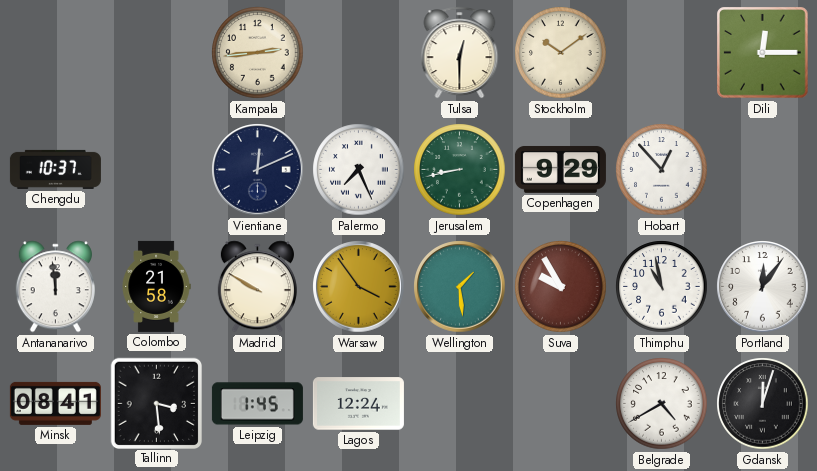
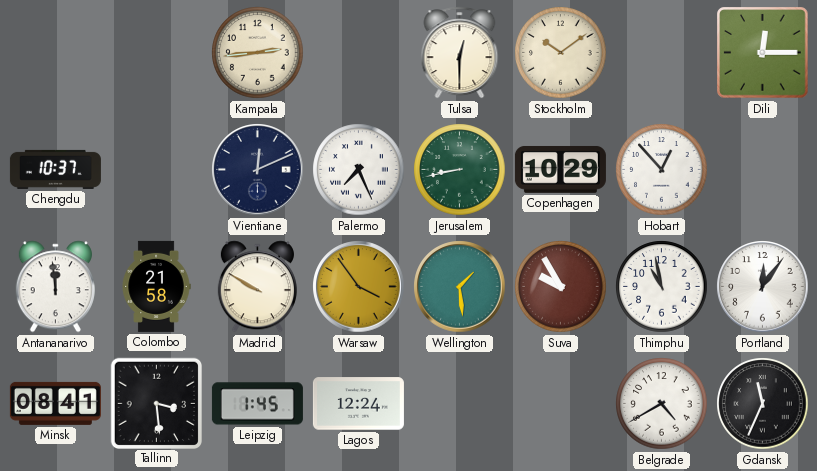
Copenhagen: 9:29 -> 10:29
Gdansk: 12:03 -> 11:34
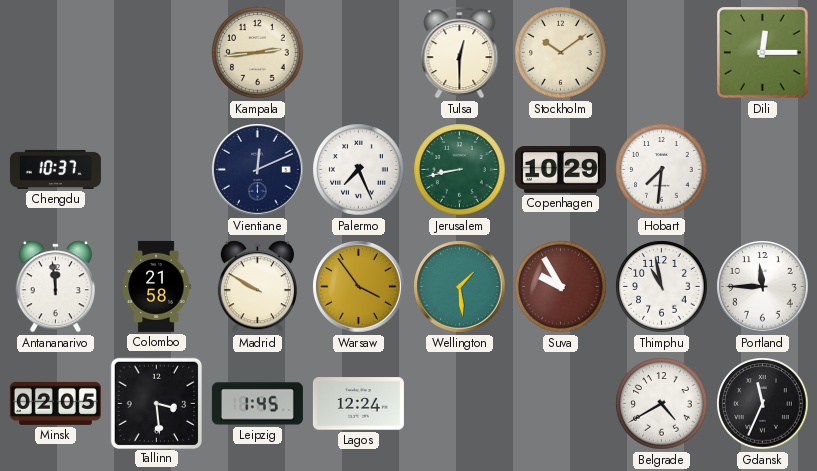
Hobart: 12:53 -> 7:31
Portland: 12:06 -> 11:45
Minsk: 08:41 -> 02:05
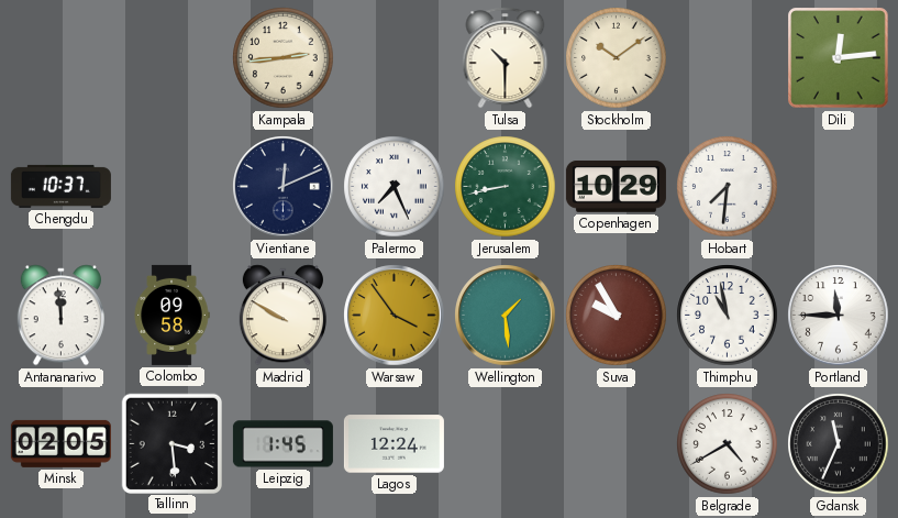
Tulsa: 12:30 -> 10:30
Dili: 12:15 -> 12:14
Colombo: 21:58 -> 09:58
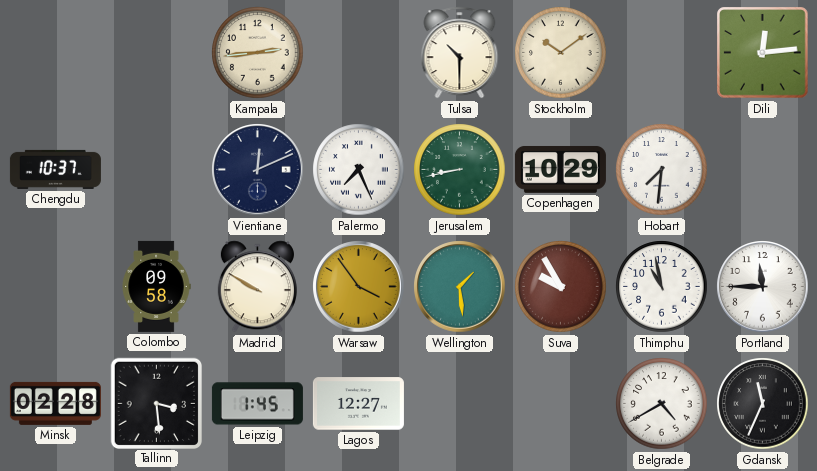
Antananarivo: 11:59 -> none
Minsk: 02:05 -> 02:28
Lagos: 12:24 -> 12:27
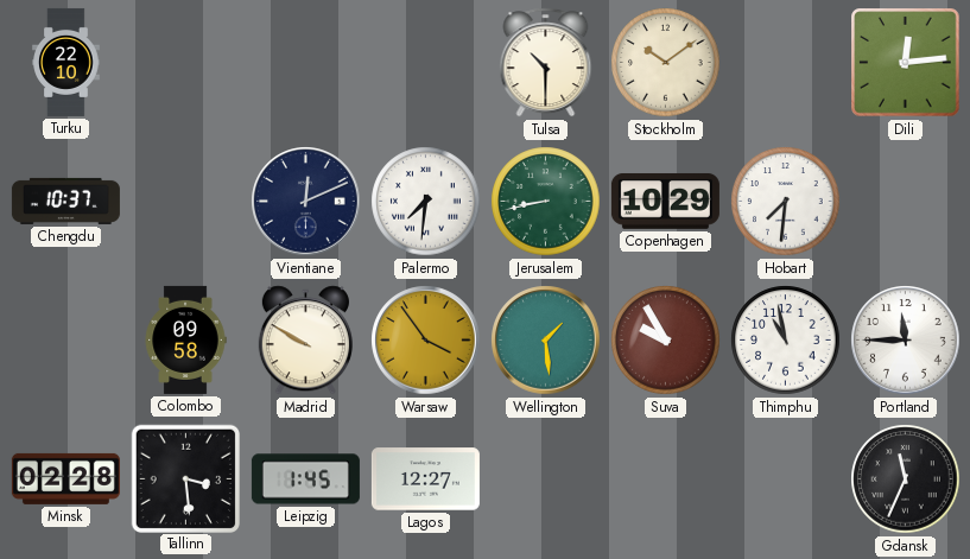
Turku: none -> 22:10
Kampala: 2:44 -> none
Palermo: 7:26 -> 7:31
Belgrade: 4:40 -> none
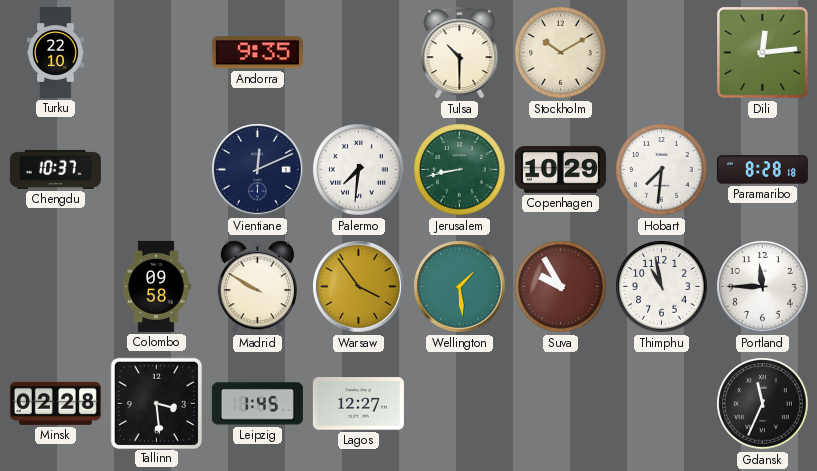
Andorra: none -> 9:35
Stockholm: 10:09 -> 10:10
Paramaribo: none -> 8:28
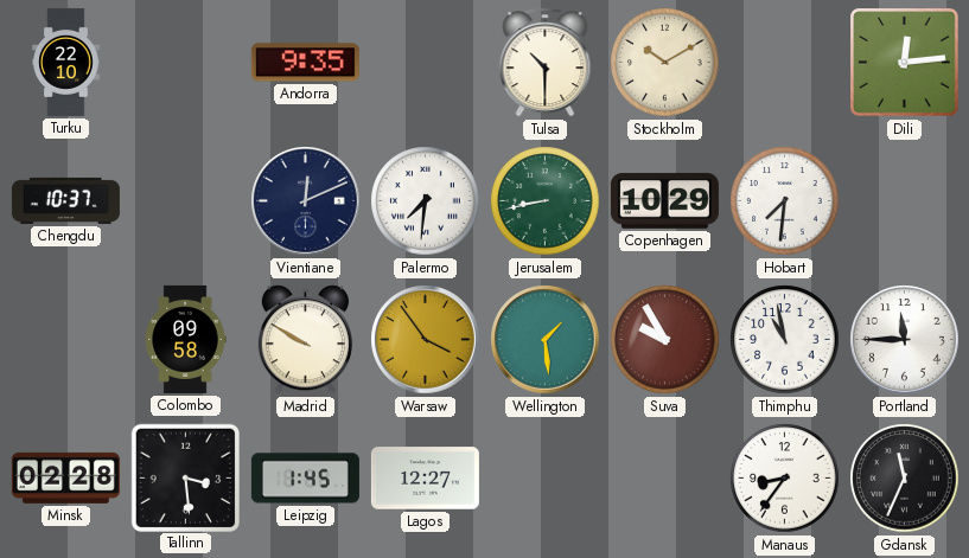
Paramaribo: 8:28 -> none
Manaus: none -> 8:36
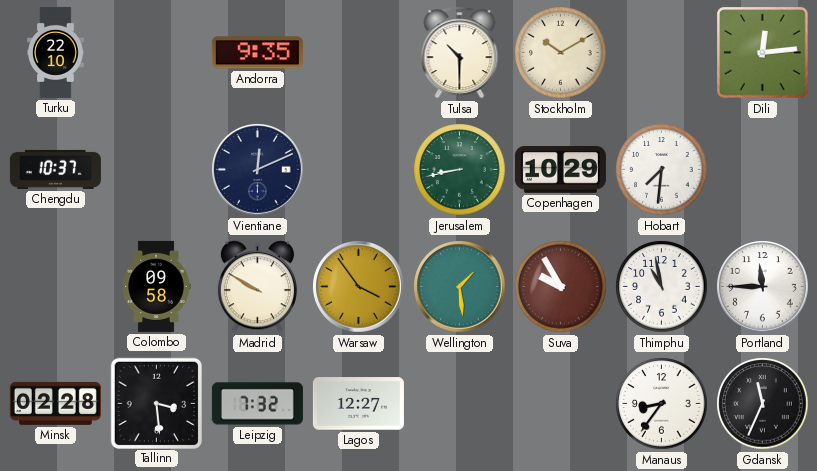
Palermo: 7:31 -> none
Leipzig: 1:45 -> 7:32
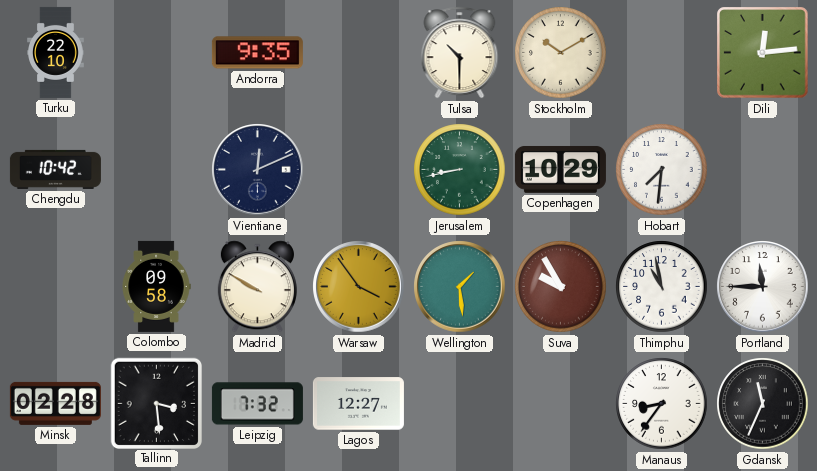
Chengdu: 10:37 -> 10:42
